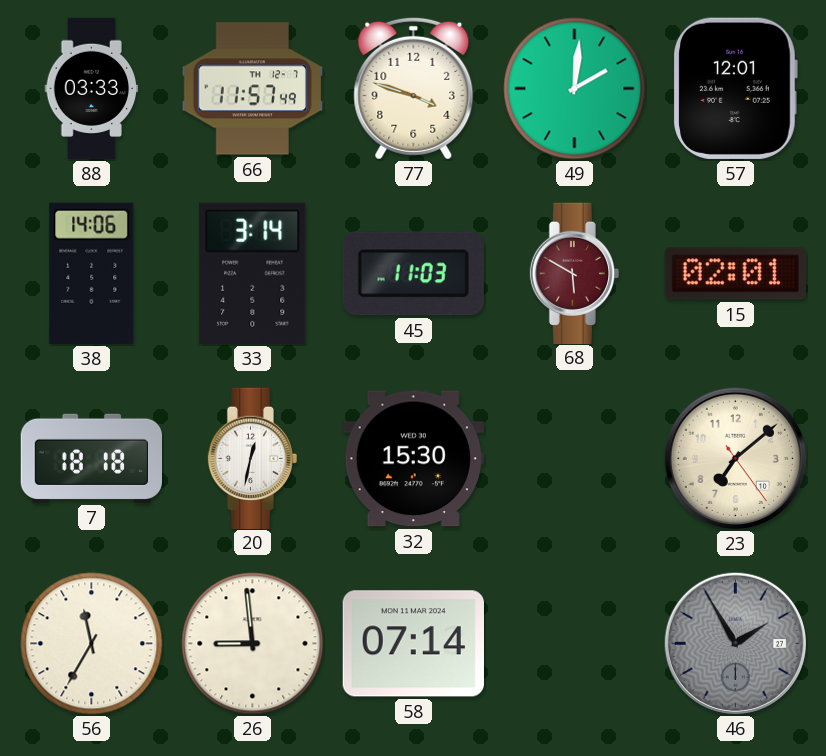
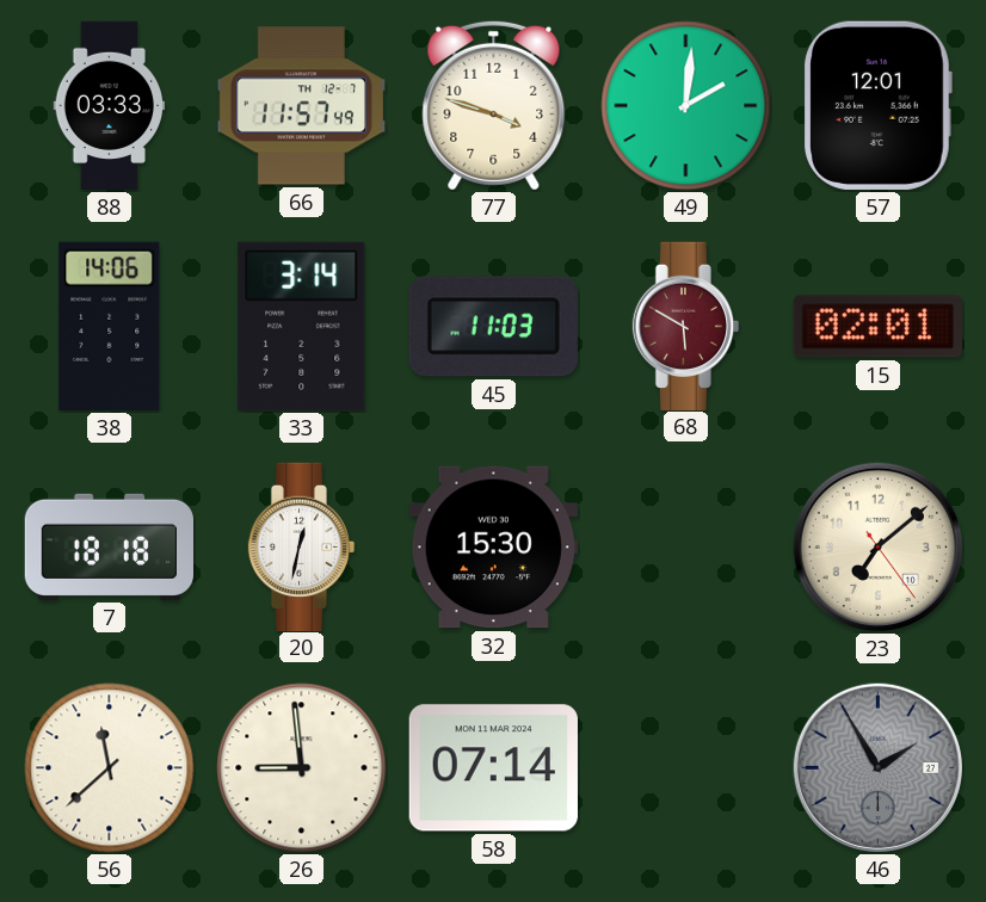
56: 11:35 -> 11:38
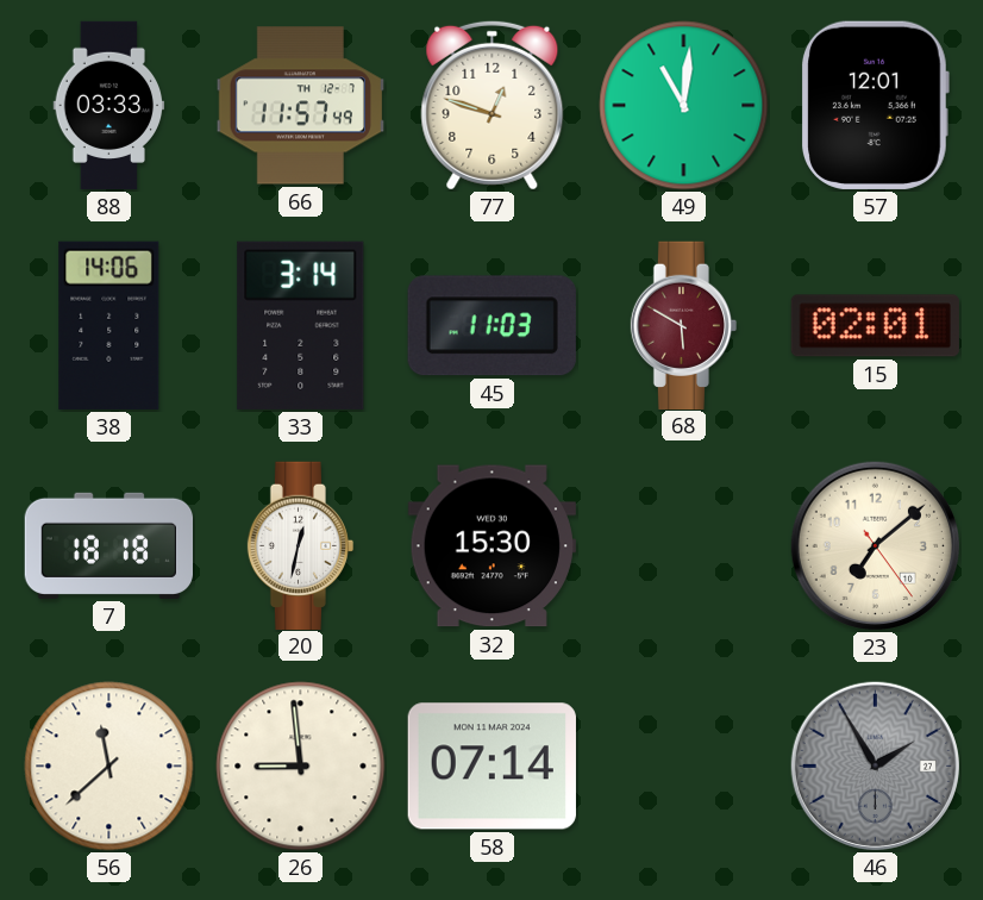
77: 3:48 -> 12:48
49: 2:01 -> 11:01
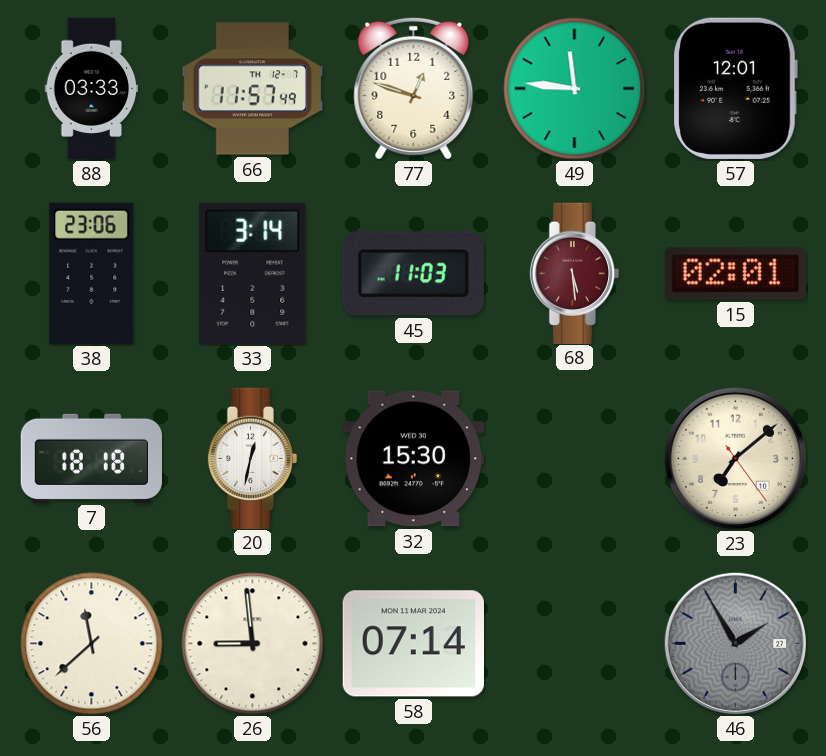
49: 11:01 -> 11:46
38: 14:06 -> 23:06
68: 5:50 -> 5:29
